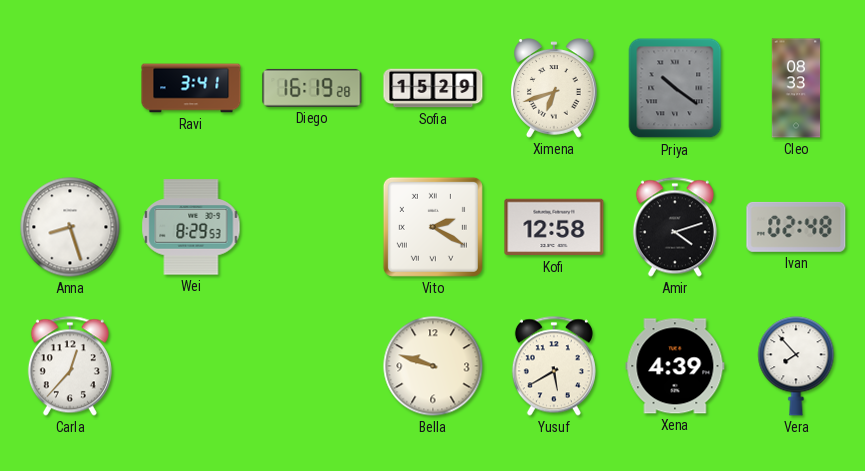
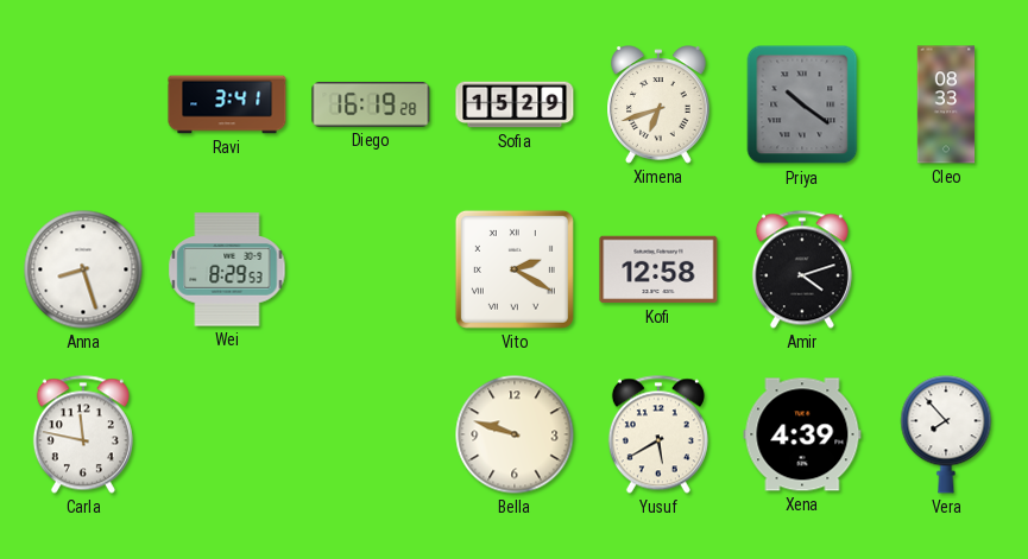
Ivan: 02:48 -> none
Carla: 12:37 -> 11:47
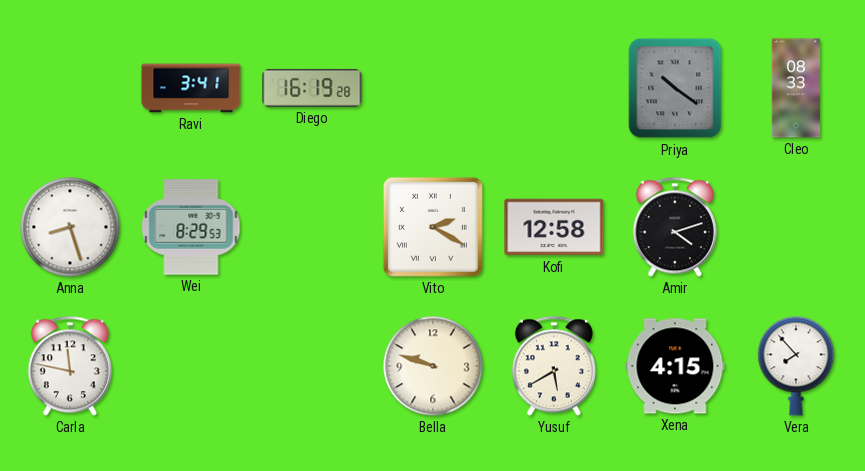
Sofia: 15:29 -> none
Ximena: 6:42 -> none
Xena: 4:39 -> 4:15
